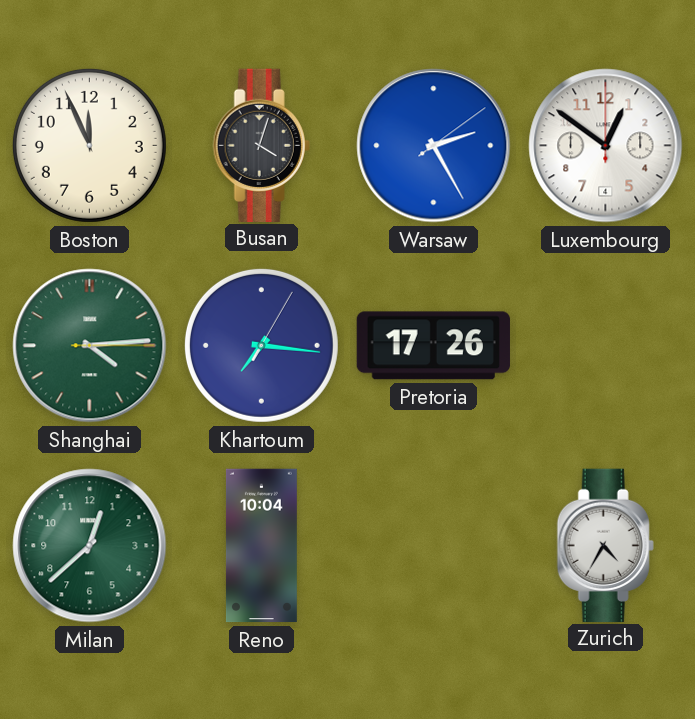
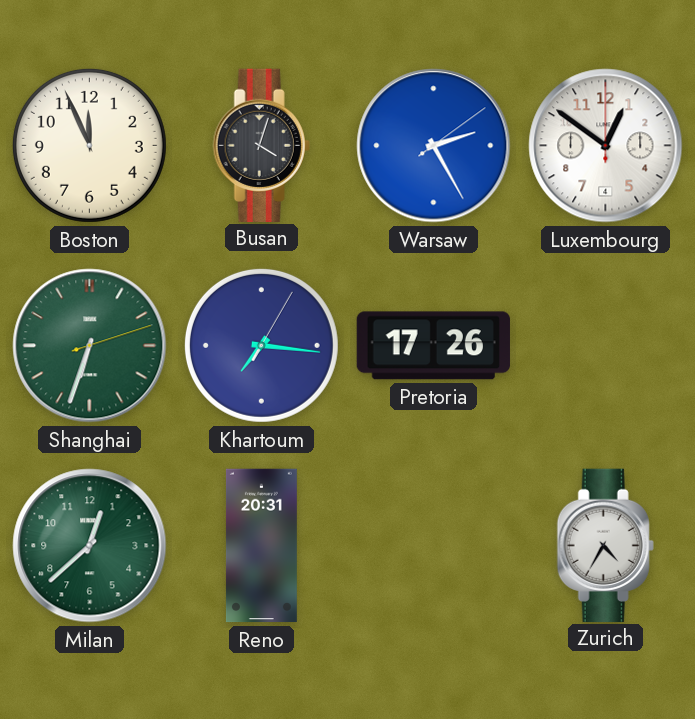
Shanghai: 4:14 -> 6:33
Reno: 10:04 -> 20:31
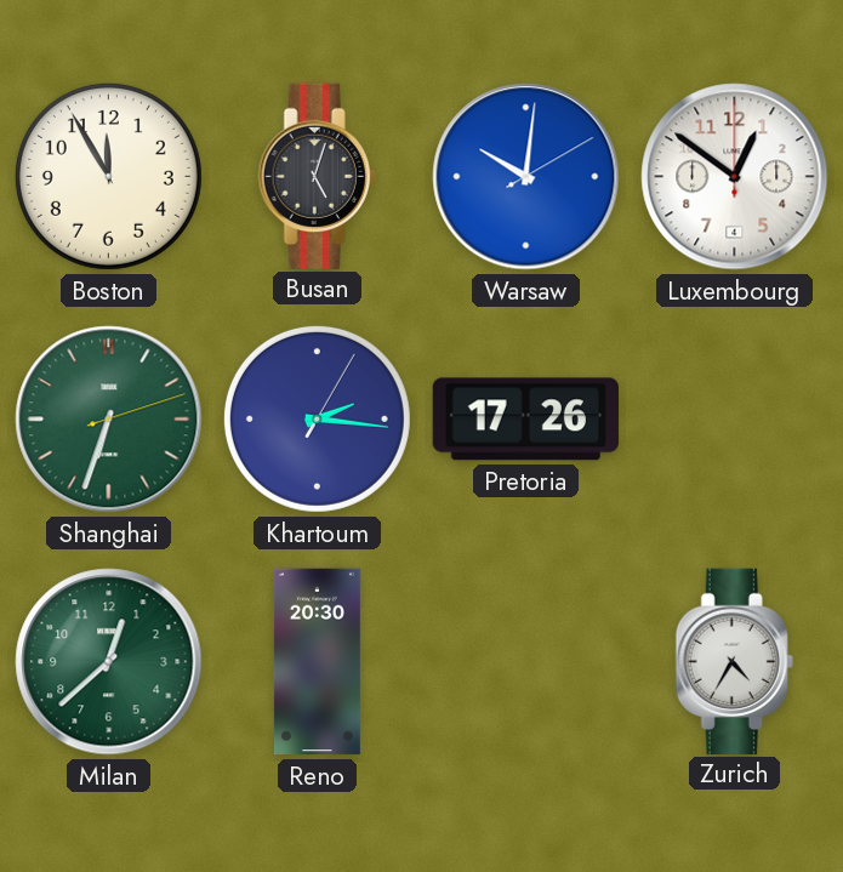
Boston: 11:56 -> 11:55
Busan: 4:03 -> 5:03
Warsaw: 2:25 -> 10:01
Khartoum: 7:16 -> 2:16
Reno: 20:31 -> 20:30
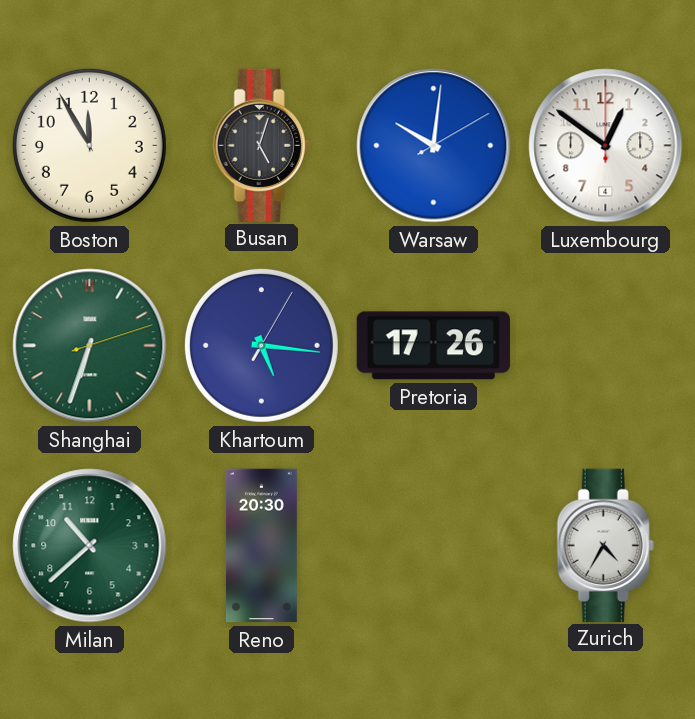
Khartoum: 2:16 -> 5:16
Milan: 12:38 -> 10:38
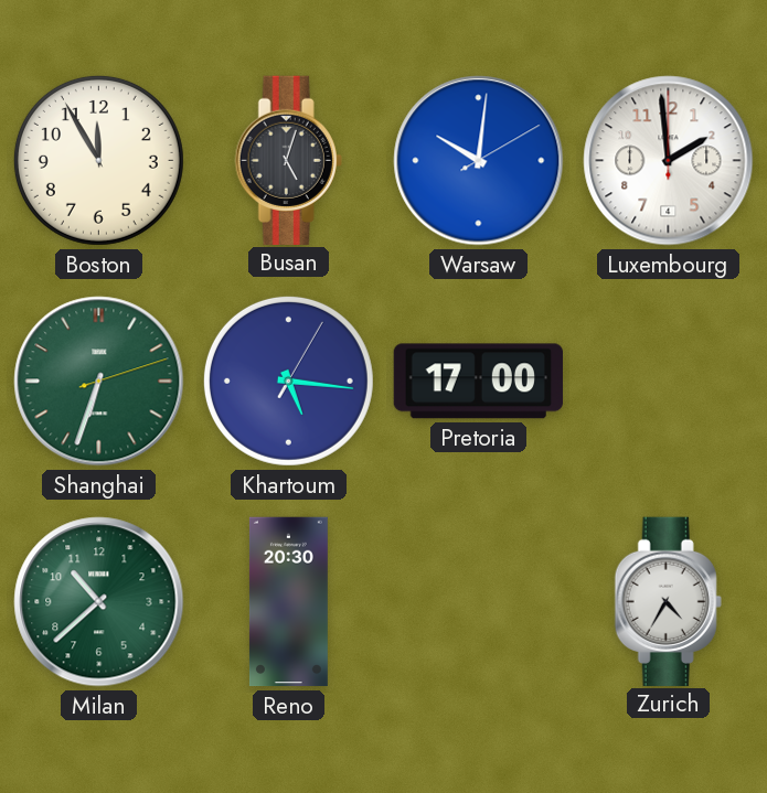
Luxembourg: 12:51 -> 1:59
Pretoria: 17:26 -> 17:00
